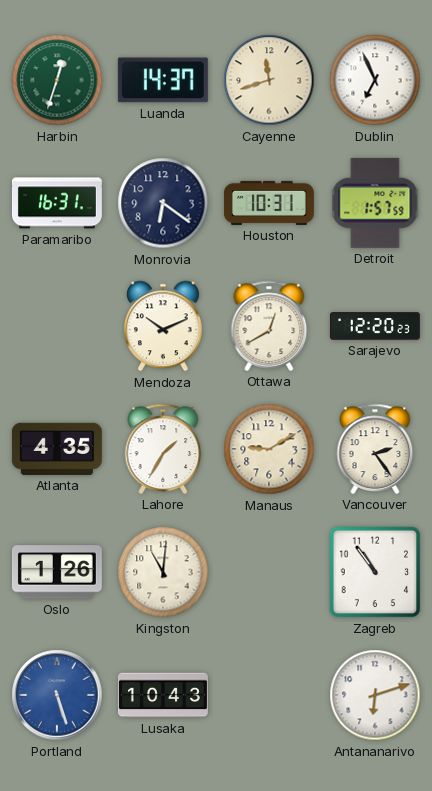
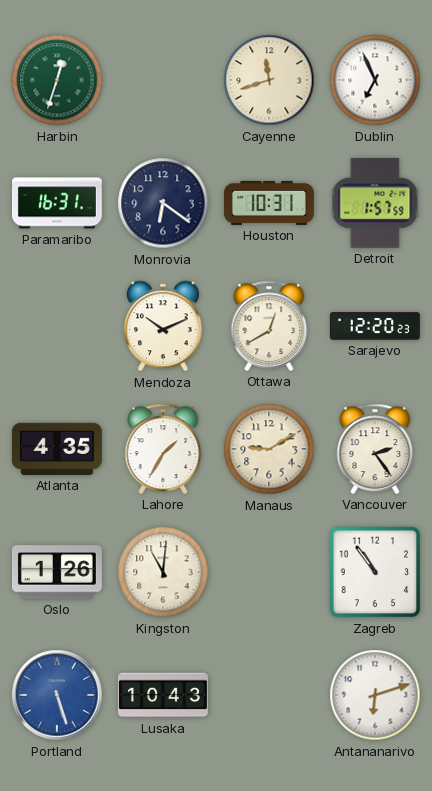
Luanda: 14:37 -> none
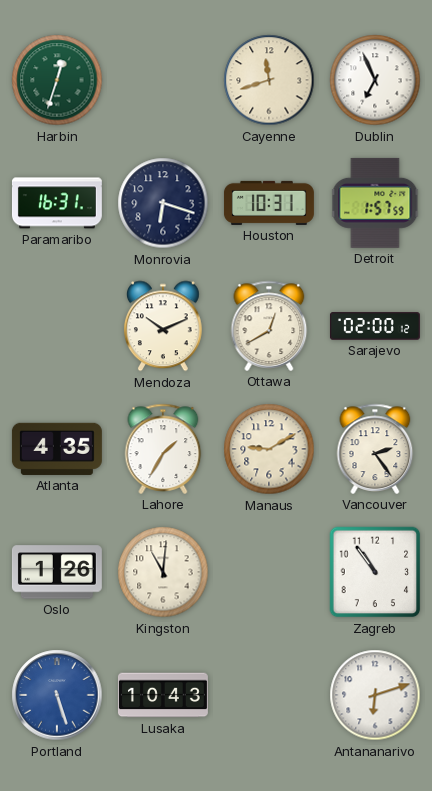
Monrovia: 6:21 -> 6:18
Sarajevo: 12:20 -> 02:00
